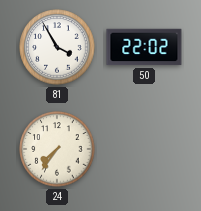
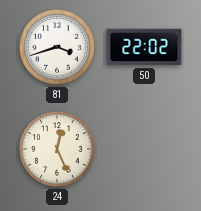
81: 3:55 -> 3:42
24: 7:36 -> 12:26
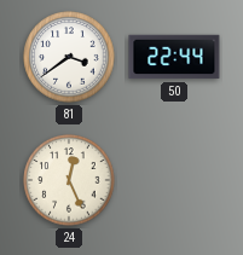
81: 3:42 -> 3:39
50: 22:02 -> 22:44
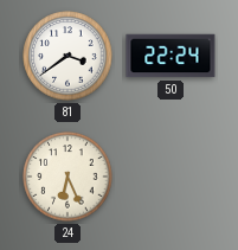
50: 22:44 -> 22:24
24: 12:26 -> 6:26
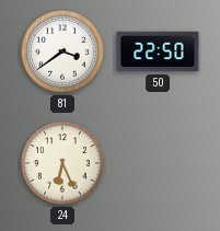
50: 22:24 -> 22:50
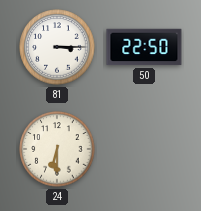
81: 3:39 -> 3:15
24: 6:26 -> 6:30
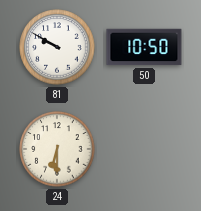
81: 3:15 -> 9:50
50: 22:50 -> 10:50
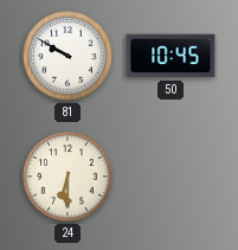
50: 10:50 -> 10:45
